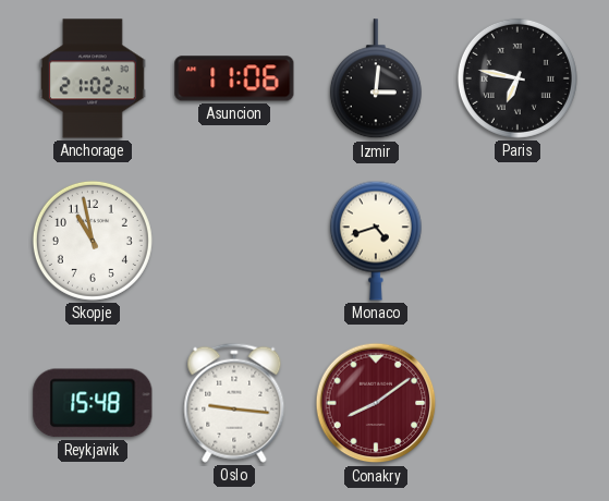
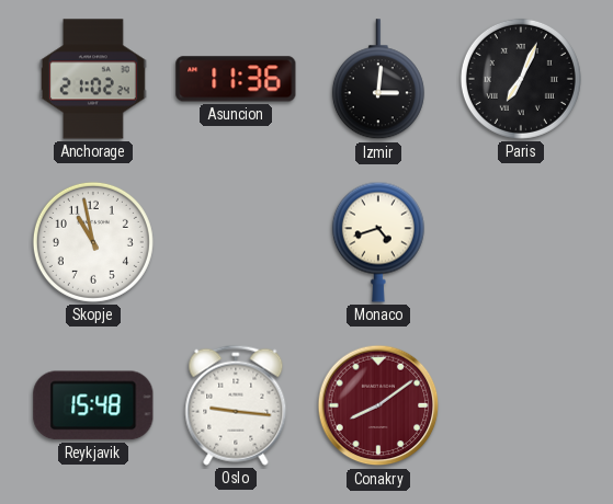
Asuncion: 11:06 -> 11:36
Paris: 6:47 -> 7:04
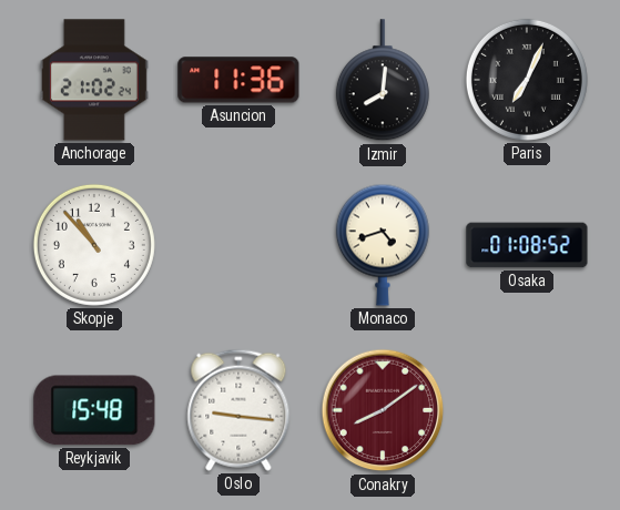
Izmir: 3:01 -> 8:01
Skopje: 10:58 -> 10:53
Osaka: none -> 01:08
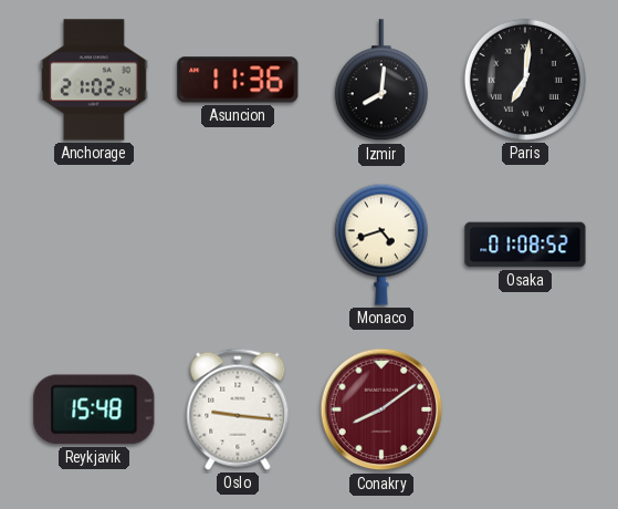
Paris: 7:04 -> 7:01
Skopje: 10:53 -> none
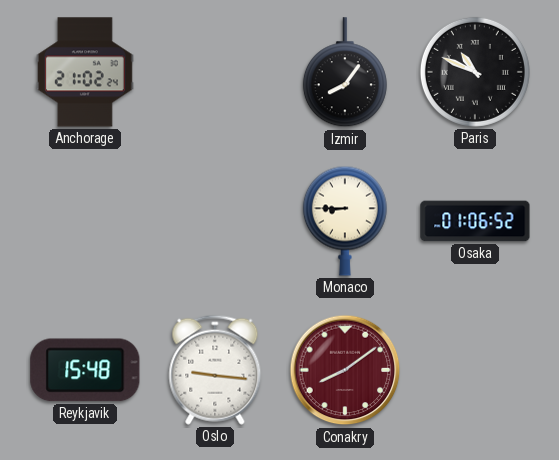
Asuncion: 11:36 -> none
Izmir: 8:01 -> 8:06
Paris: 7:01 -> 10:49
Monaco: 4:42 -> 8:45
Osaka: 01:08 -> 01:06
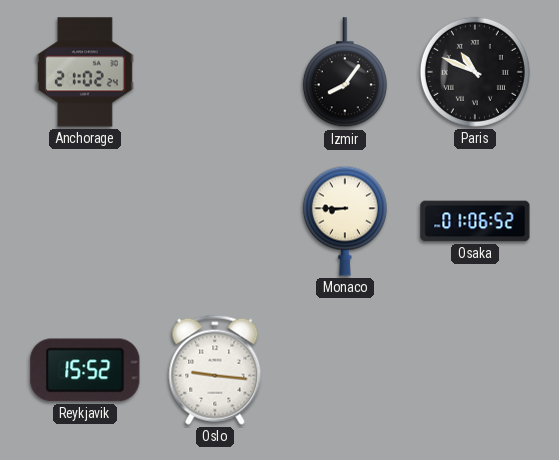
Reykjavik: 15:48 -> 15:52
Conakry: 8:09 -> none
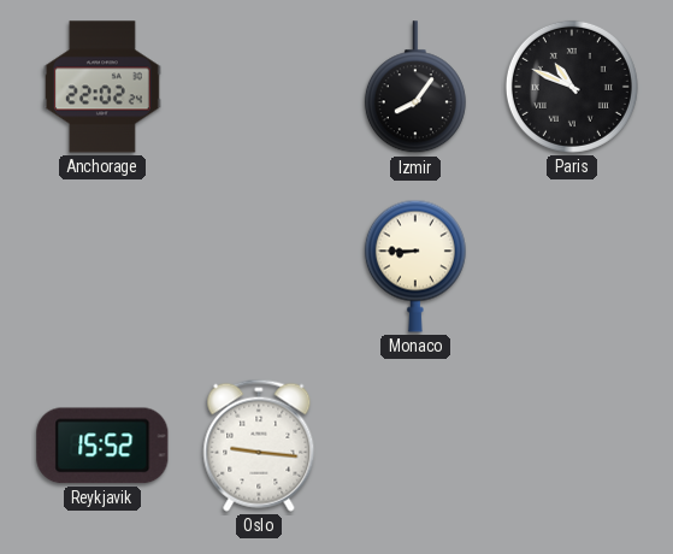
Anchorage: 21:02 -> 22:02
Osaka: 01:06 -> none
